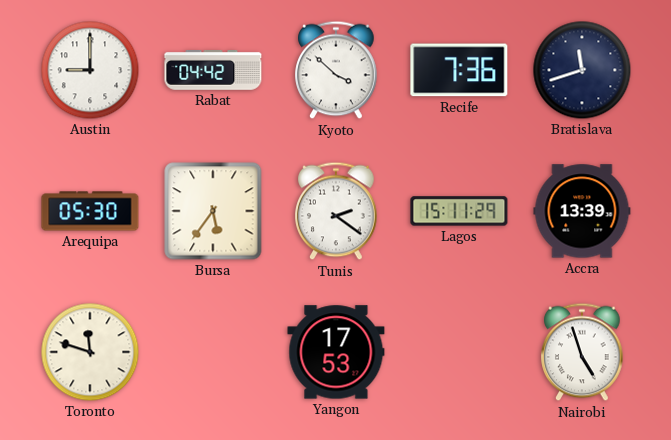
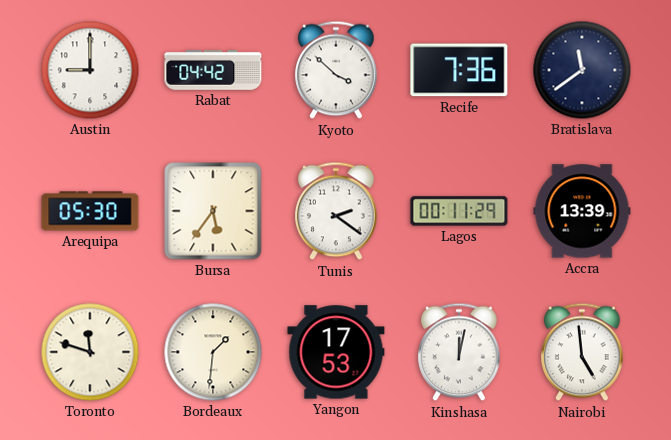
Bratislava: 11:42 -> 11:39
Lagos: 15:11 -> 00:11
Bordeaux: none -> 1:31
Kinshasa: none -> 12:02
Nairobi: 4:57 -> 4:59
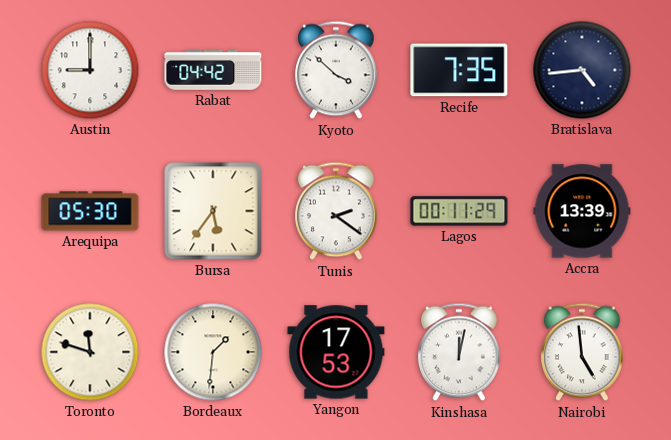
Recife: 7:36 -> 7:35
Bratislava: 11:39 -> 4:44
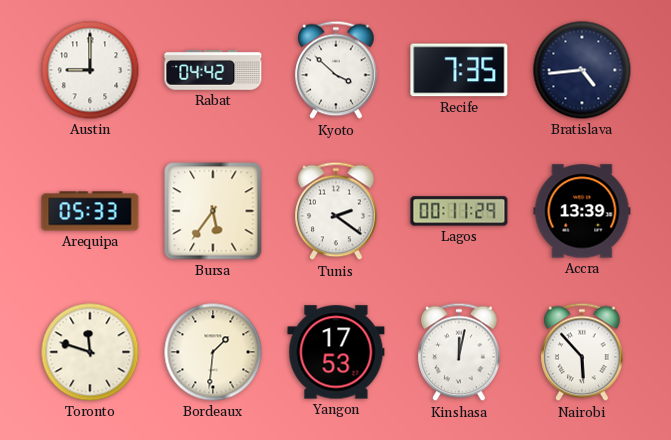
Arequipa: 05:30 -> 05:33
Nairobi: 4:59 -> 5:53
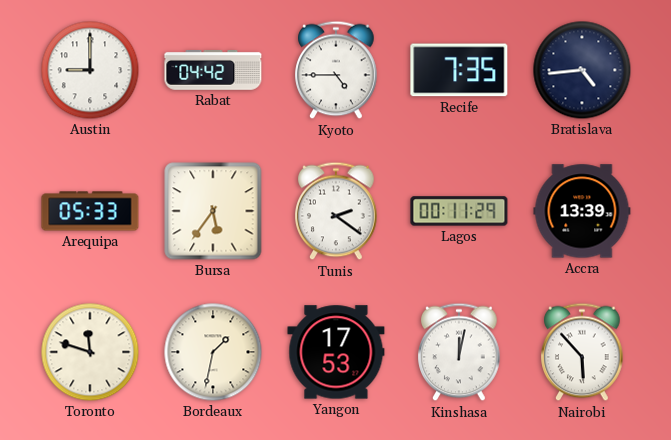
Kyoto: 3:52 -> 4:45
Bordeaux: 1:31 -> 1:32
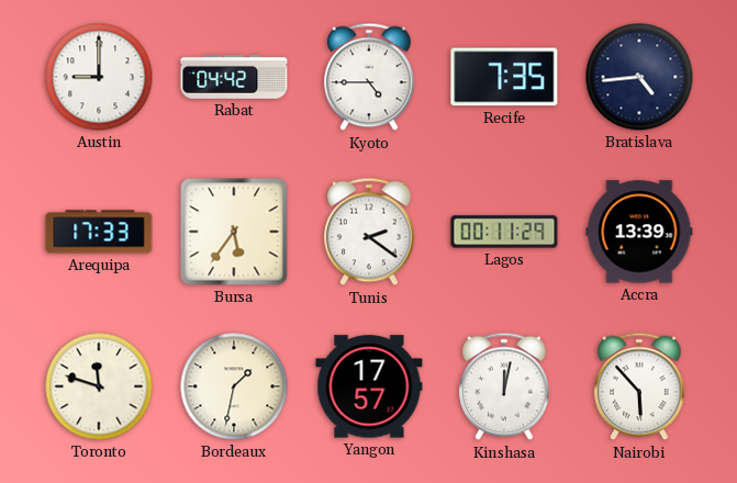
Arequipa: 05:33 -> 17:33
Yangon: 17:53 -> 17:57
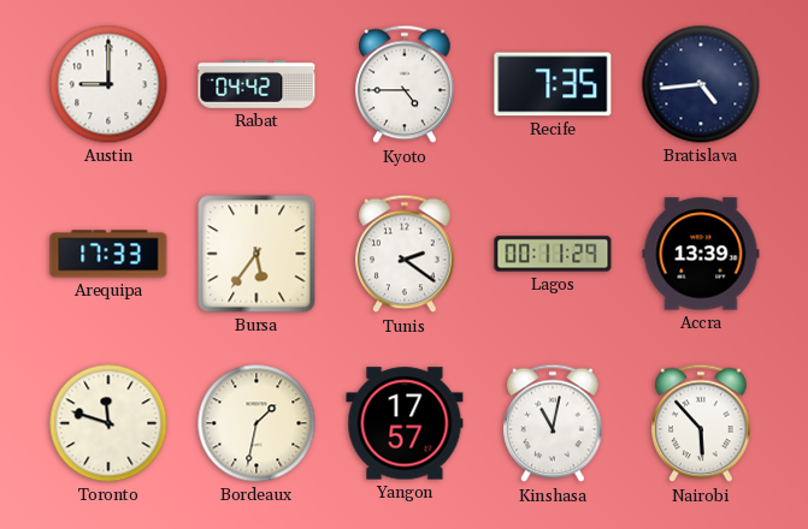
Kinshasa: 12:02 -> 11:02
